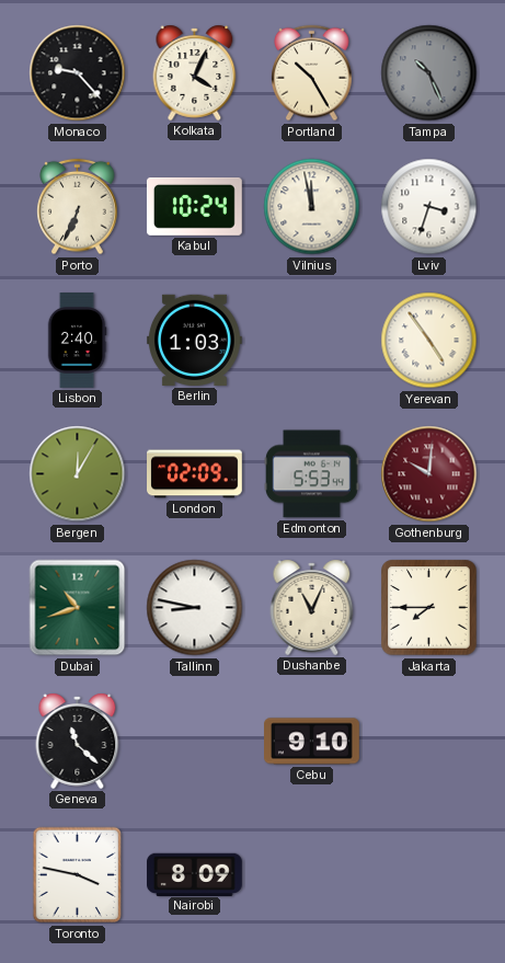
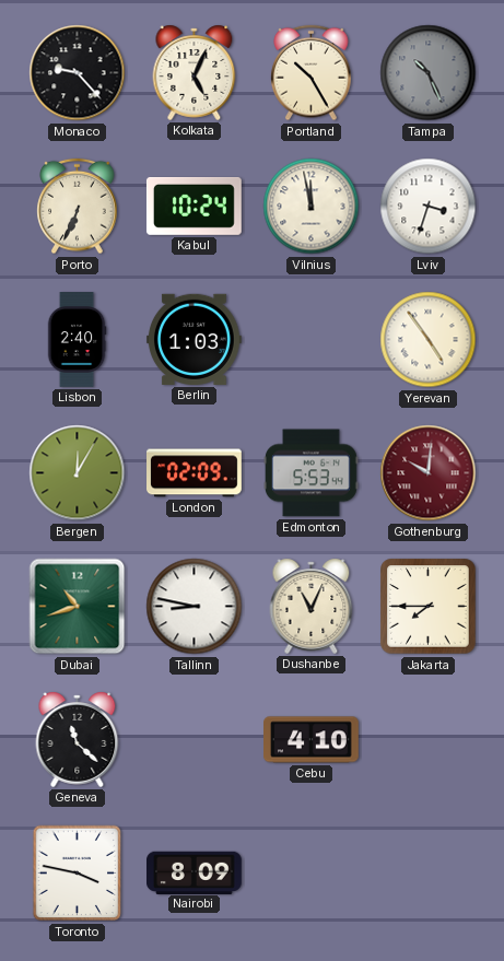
Kolkata: 4:04 -> 5:04
Cebu: 9:10 -> 4:10
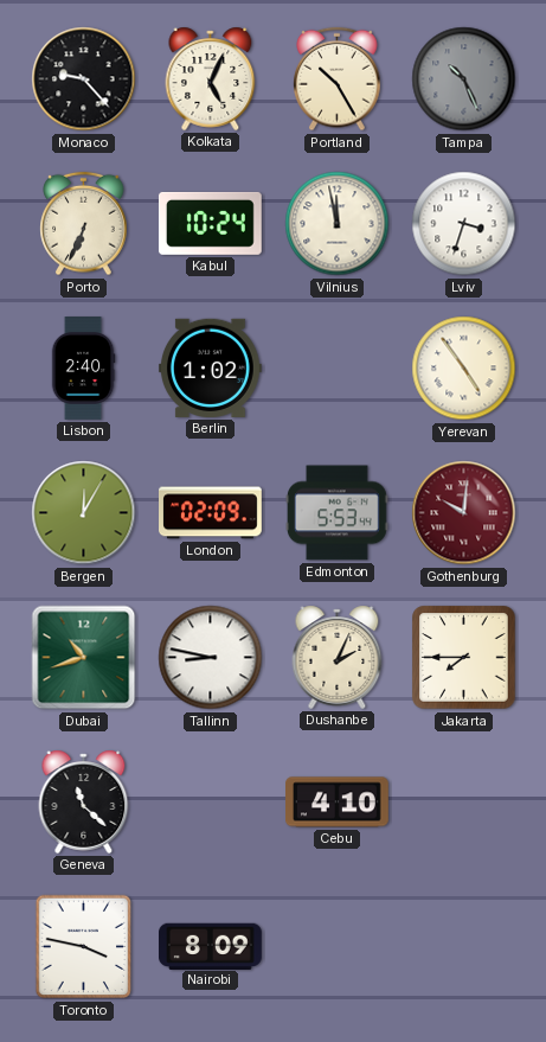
Berlin: 1:03 -> 1:02
Dushanbe: 11:04 -> 2:04
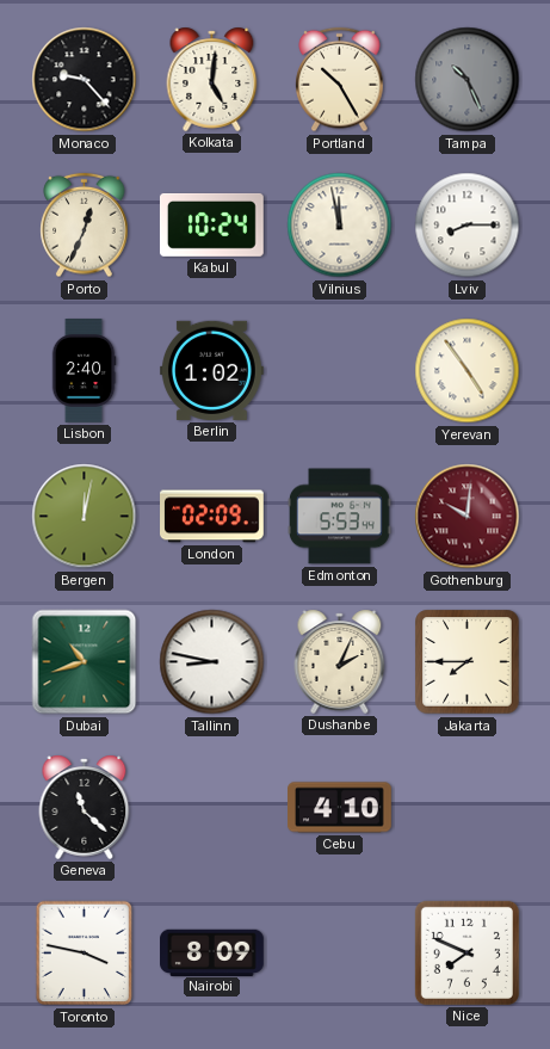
Kolkata: 5:04 -> 5:01
Porto: 6:34 -> 12:34
Lviv: 3:33 -> 8:15
Bergen: 12:05 -> 12:02
Nice: none -> 7:49
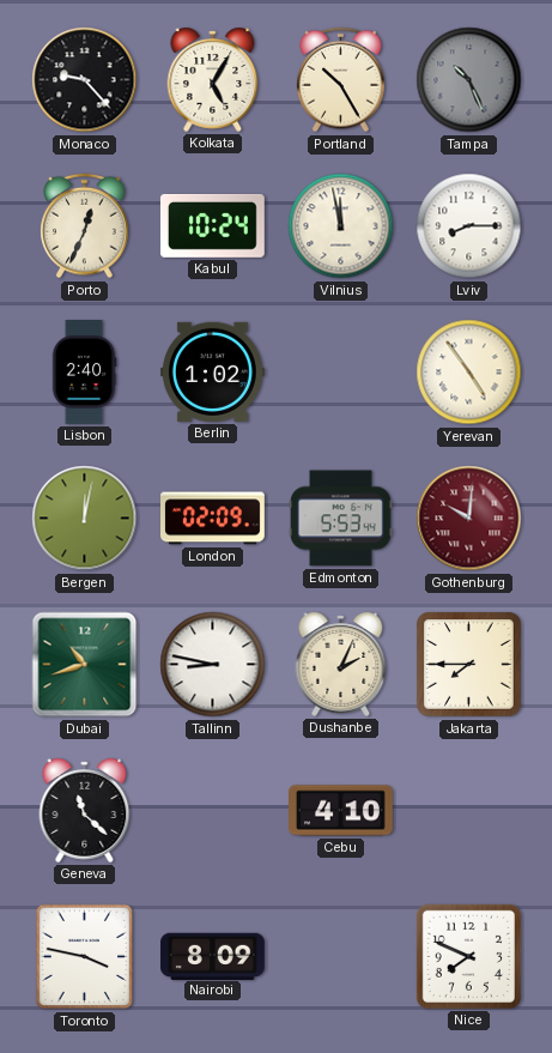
Kolkata: 5:01 -> 5:05
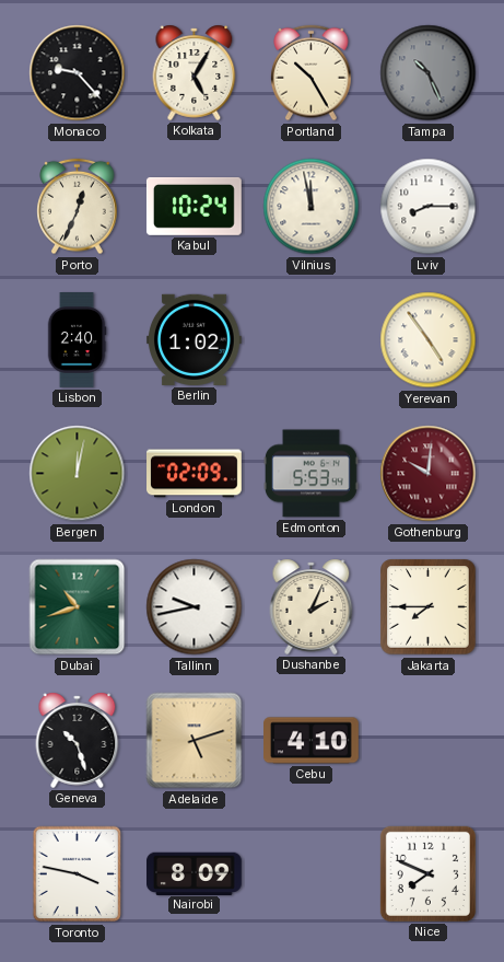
Tallinn: 8:47 -> 9:43
Geneva: 11:22 -> 10:27
Adelaide: none -> 5:12
